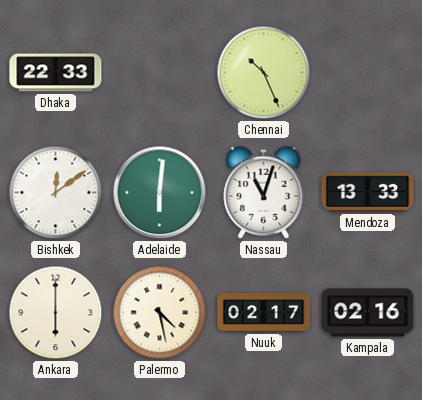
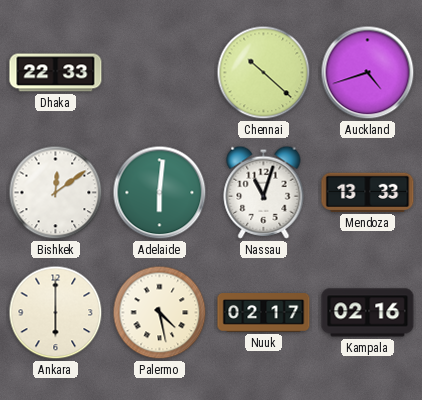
Chennai: 10:26 -> 10:22
Auckland: none -> 4:42
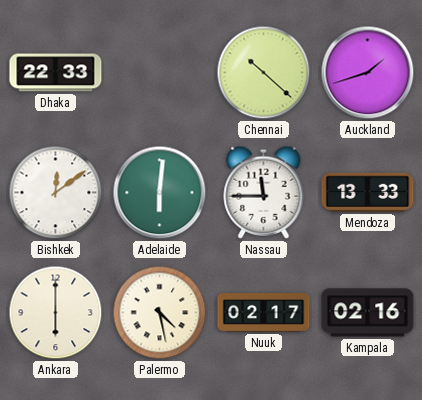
Auckland: 4:42 -> 1:42
Nassau: 11:03 -> 11:45
